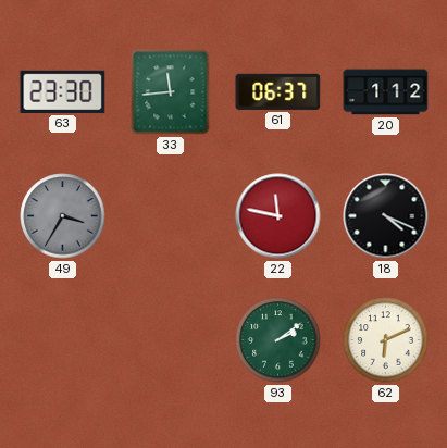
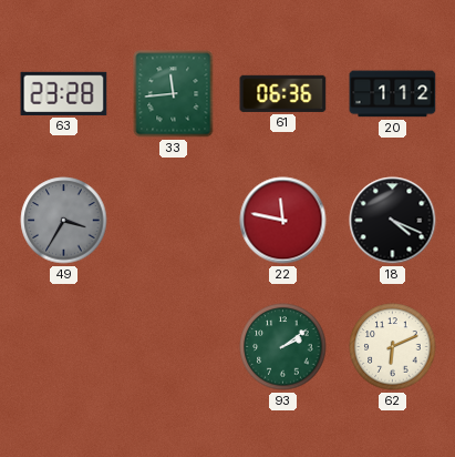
63: 23:30 -> 23:28
61: 06:37 -> 06:36
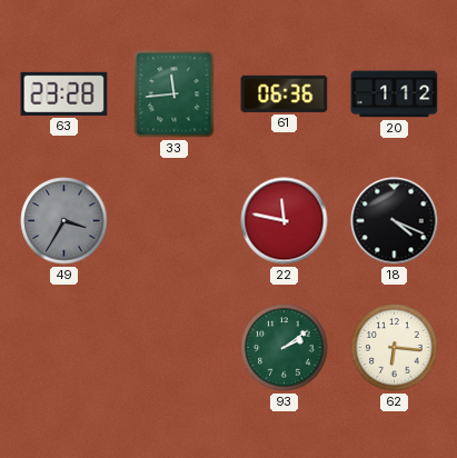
62: 6:11 -> 6:16
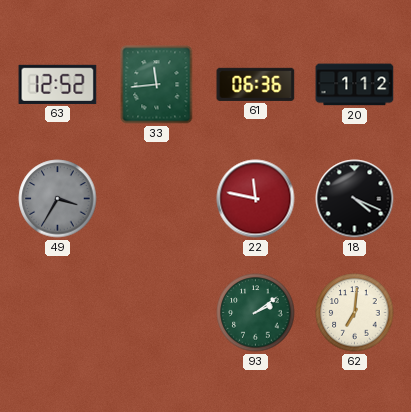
63: 23:28 -> 12:52
62: 6:16 -> 7:01
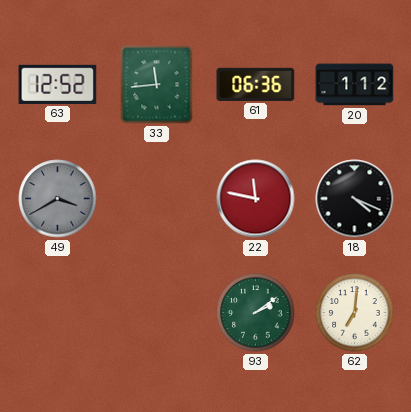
49: 3:35 -> 3:40
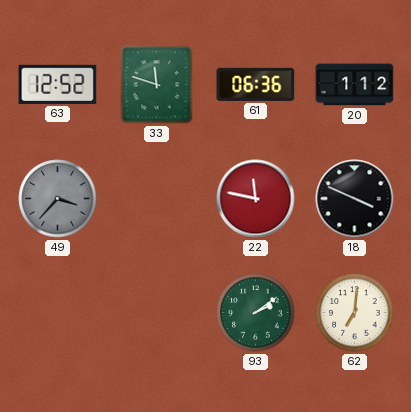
33: 11:44 -> 11:48
49: 3:40 -> 3:37
18: 4:19 -> 3:49
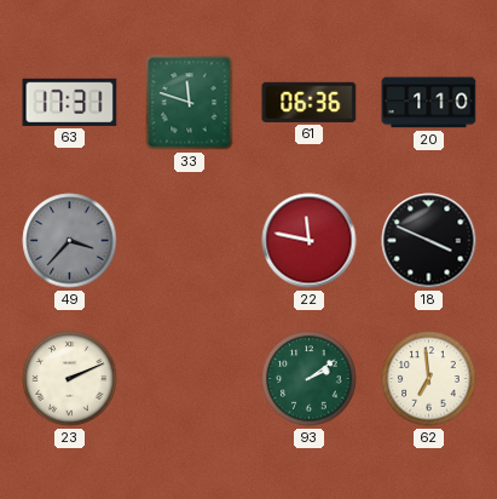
63: 12:52 -> 17:31
20: 1:12 -> 1:10
23: none -> 2:11
62: 7:01 -> 6:59
